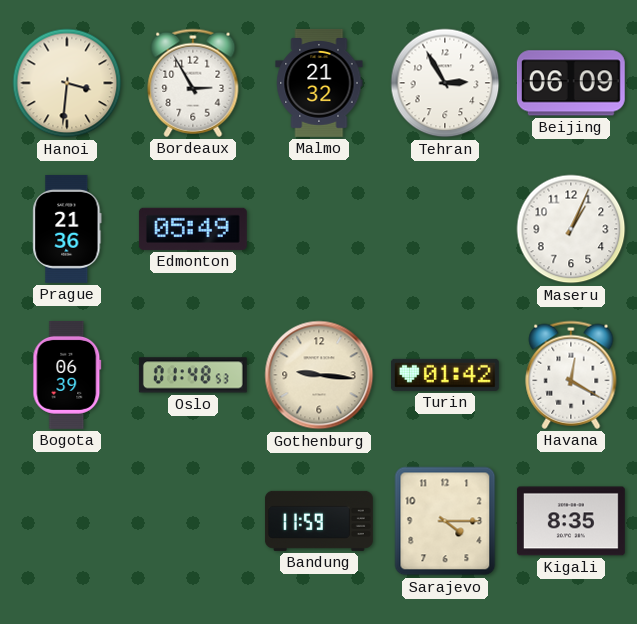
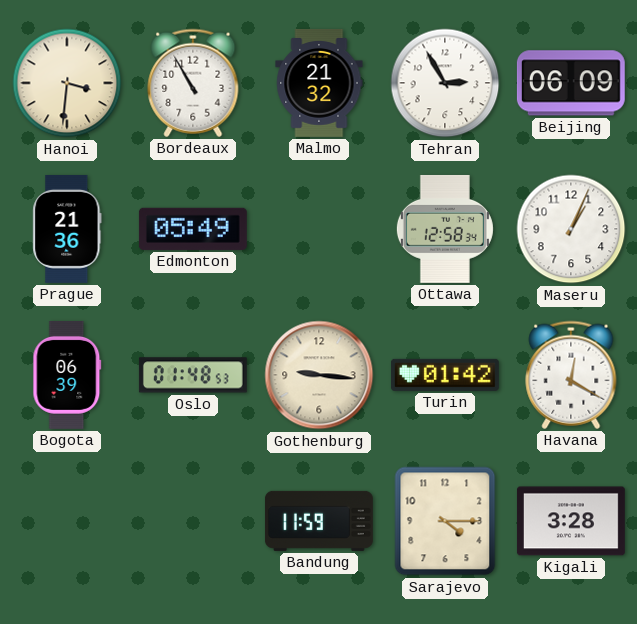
Bordeaux: 2:55 -> 10:55
Ottawa: none -> 12:58
Kigali: 8:35 -> 3:28
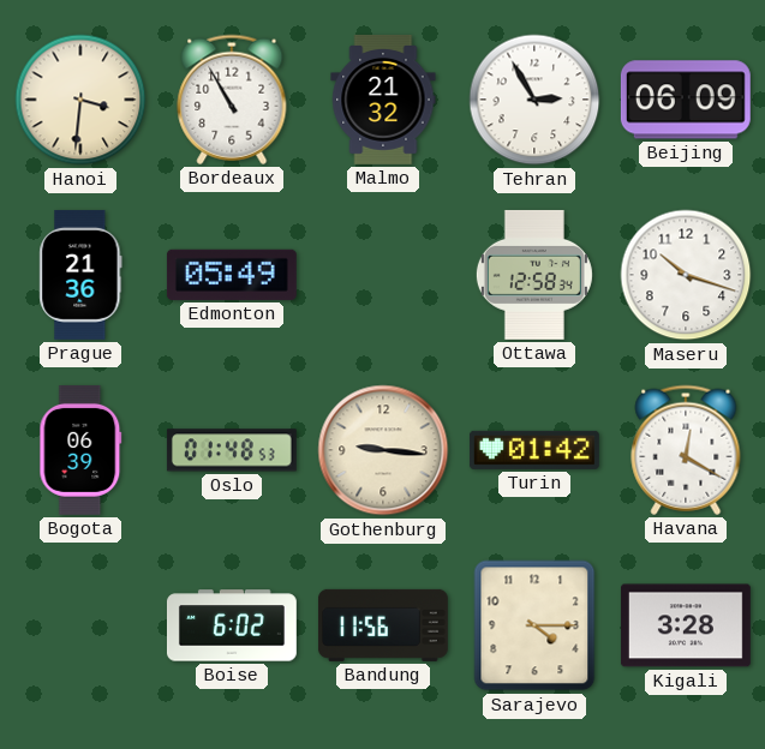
Maseru: 1:04 -> 10:18
Boise: none -> 6:02
Bandung: 11:59 -> 11:56
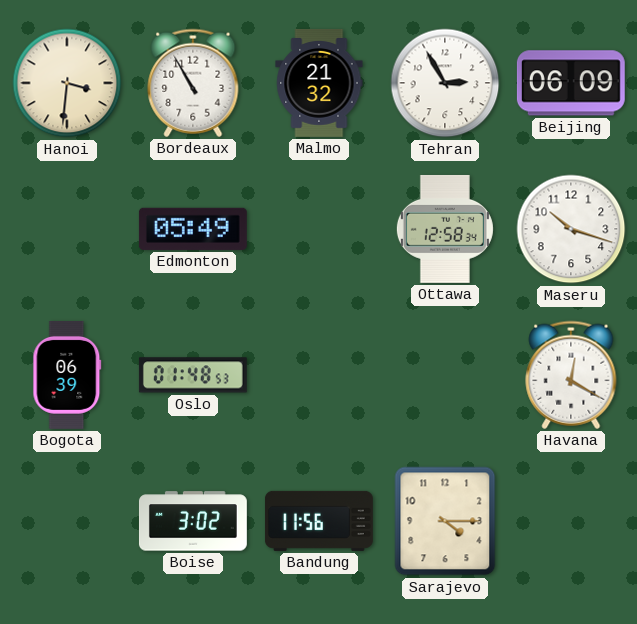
Prague: 21:36 -> none
Gothenburg: 9:16 -> none
Turin: 01:42 -> none
Boise: 6:02 -> 3:02
Kigali: 3:28 -> none
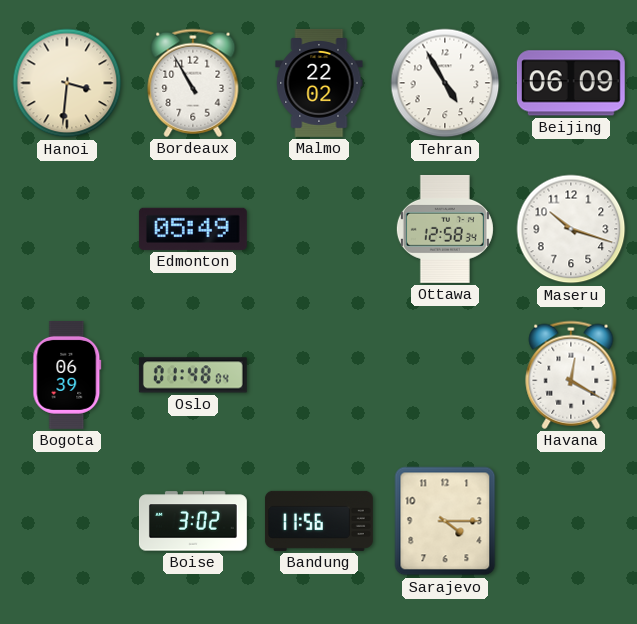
Malmo: 21:32 -> 22:02
Tehran: 2:55 -> 4:55
Oslo: 01:48:53 -> 01:48:04
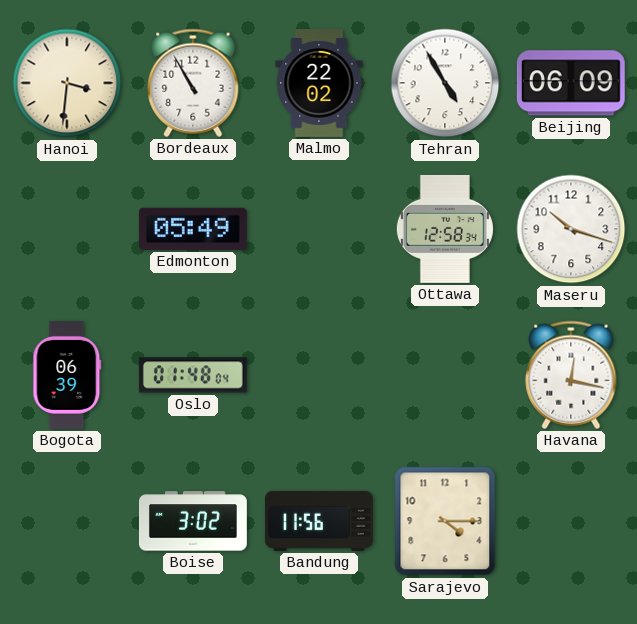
Havana: 12:20 -> 12:17
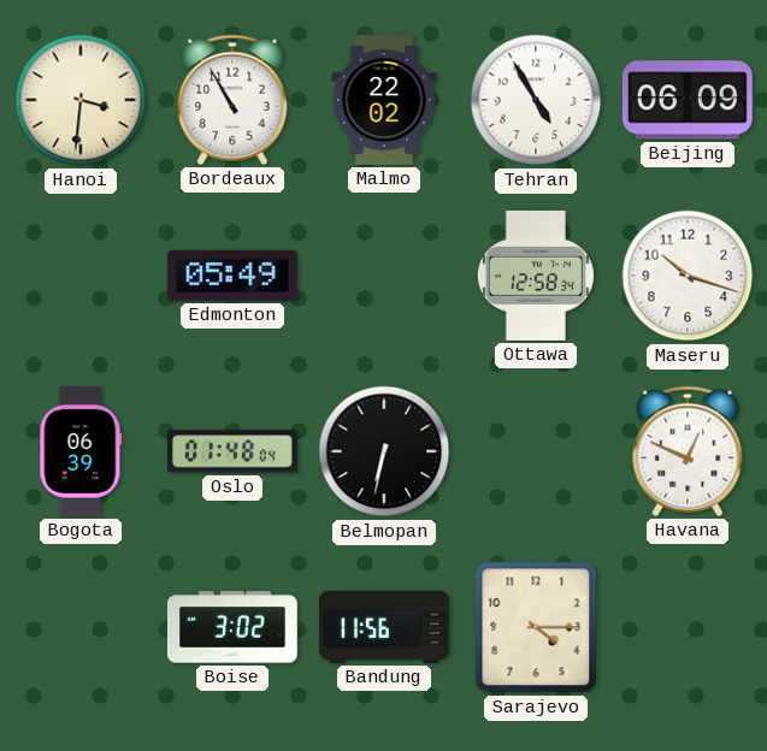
Belmopan: none -> 6:32
Havana: 12:17 -> 12:49
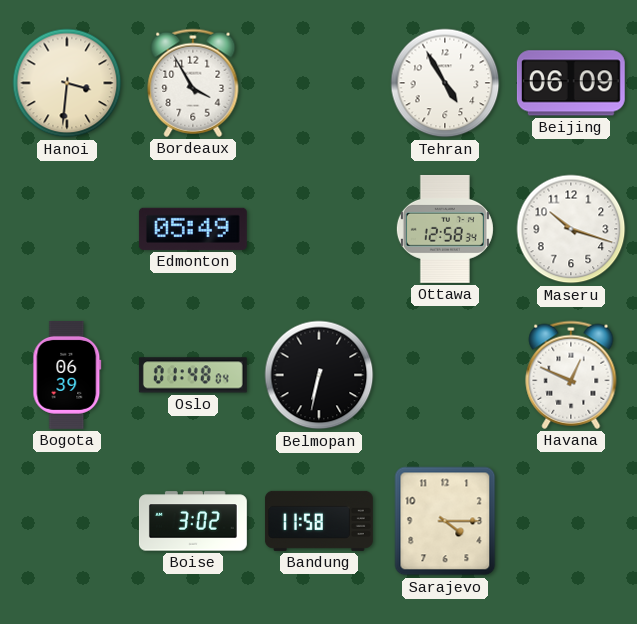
Bordeaux: 10:55 -> 3:55
Malmo: 22:02 -> none
Bandung: 11:56 -> 11:58
